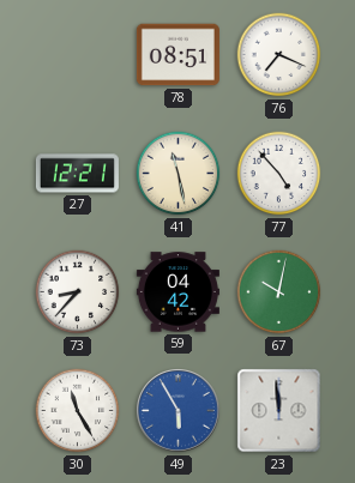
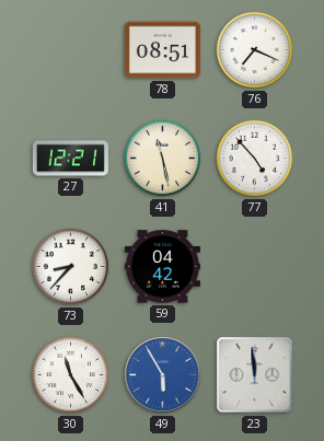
67: 10:02 -> none
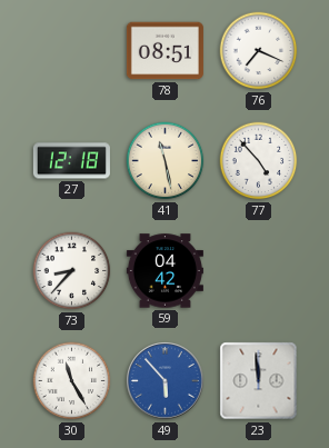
27: 12:21 -> 12:18
49: 5:55 -> 5:53
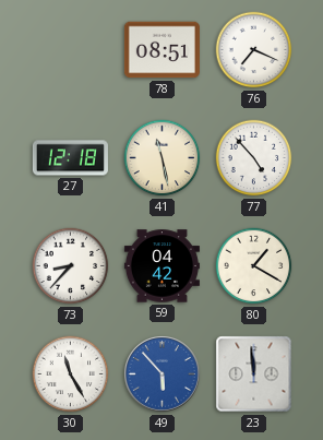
80: none -> 1:20
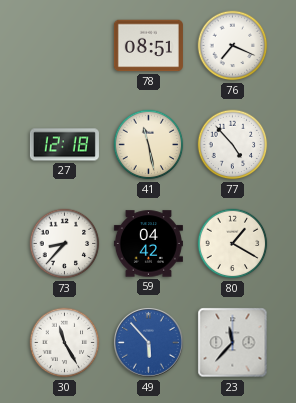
23: 11:59 -> 11:37
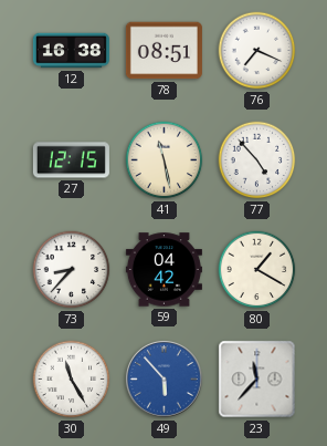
12: none -> 16:38
27: 12:18 -> 12:15
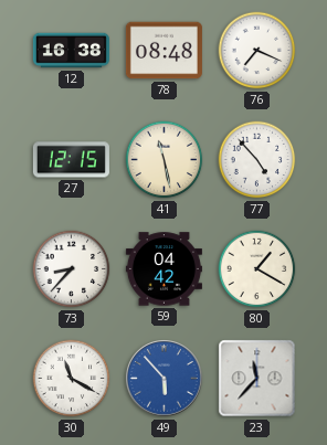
78: 08:51 -> 08:48
30: 11:25 -> 11:20
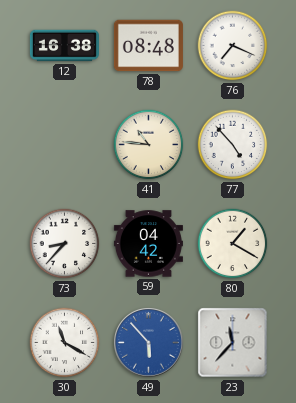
27: 12:15 -> none
41: 11:28 -> 10:46
